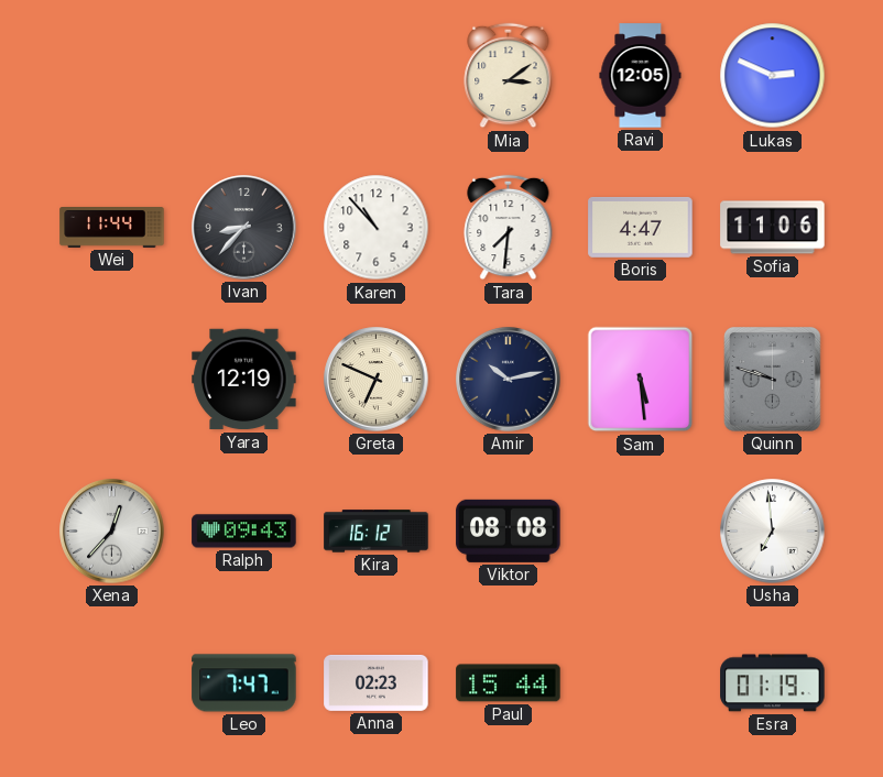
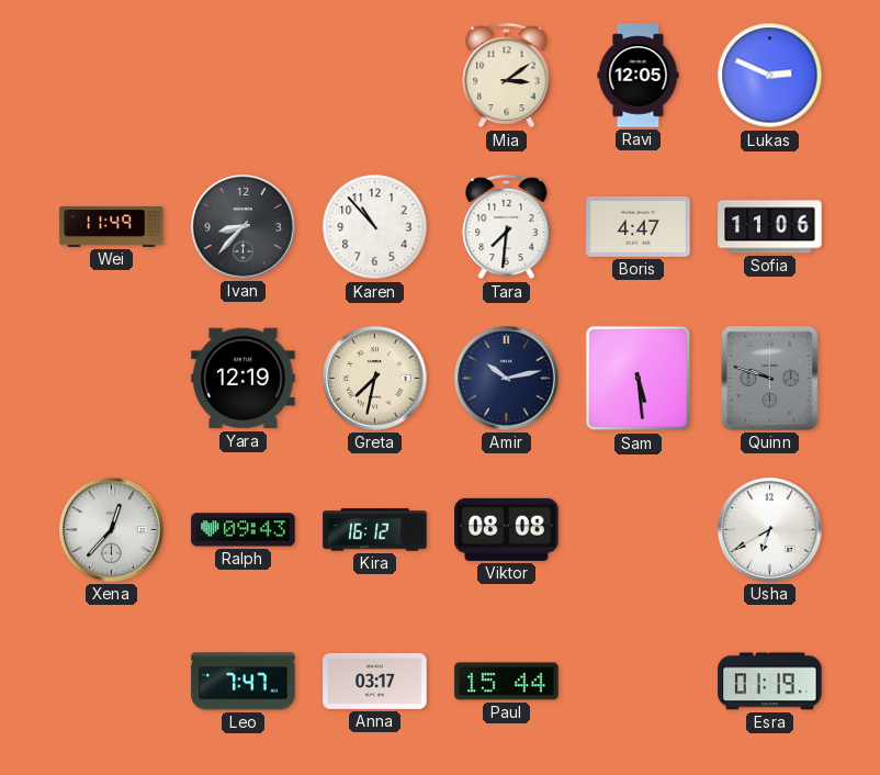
Wei: 11:44 -> 11:49
Greta: 6:49 -> 7:32
Usha: 6:59 -> 6:40
Anna: 02:23 -> 03:17
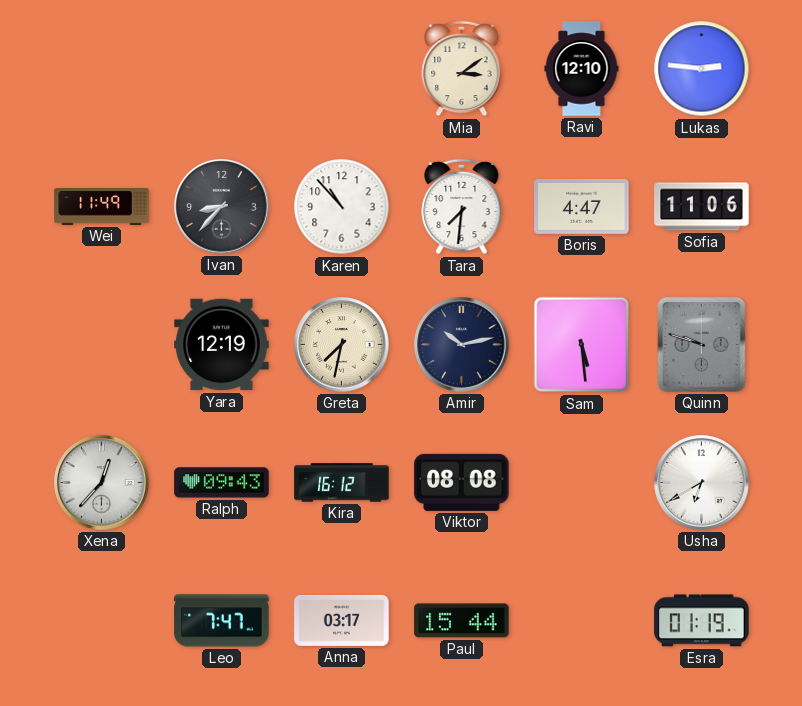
Ravi: 12:05 -> 12:10
Lukas: 2:49 -> 2:46
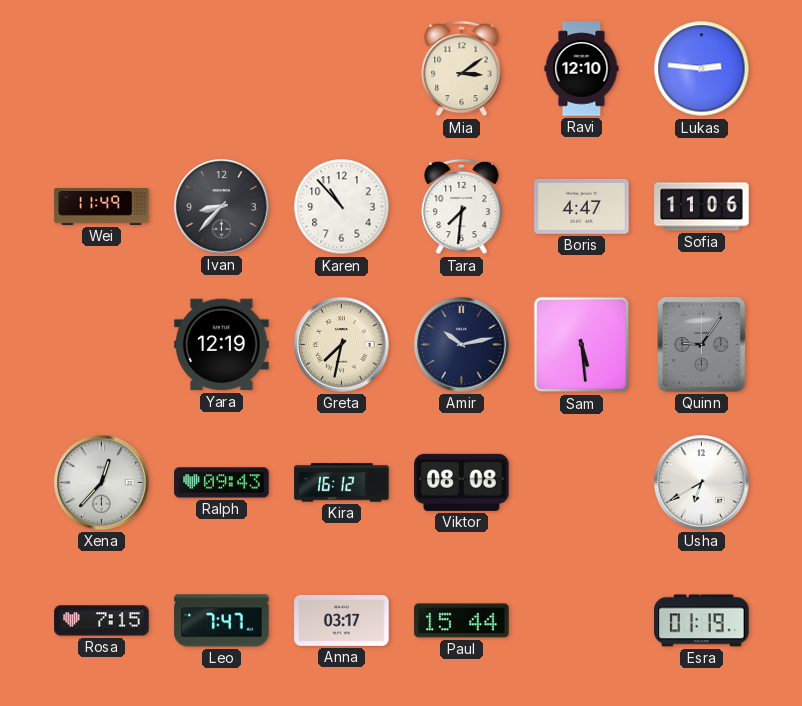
Quinn: 9:48 -> 9:06
Rosa: none -> 7:15
